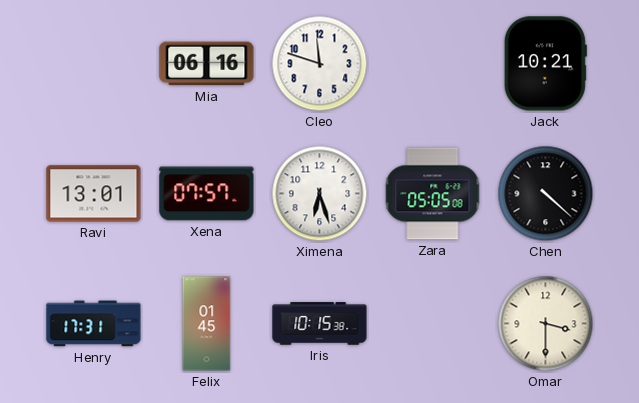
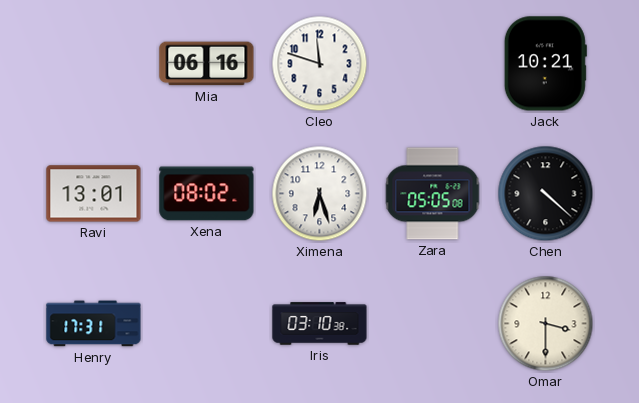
Xena: 07:57 -> 08:02
Felix: 01:45 -> none
Iris: 10:15 -> 03:10
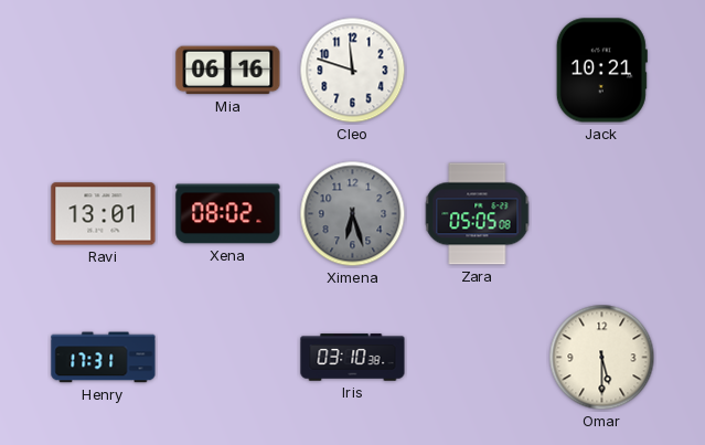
Ximena dial: white -> grey
Chen: 4:22 -> none
Omar: 3:30 -> 5:30
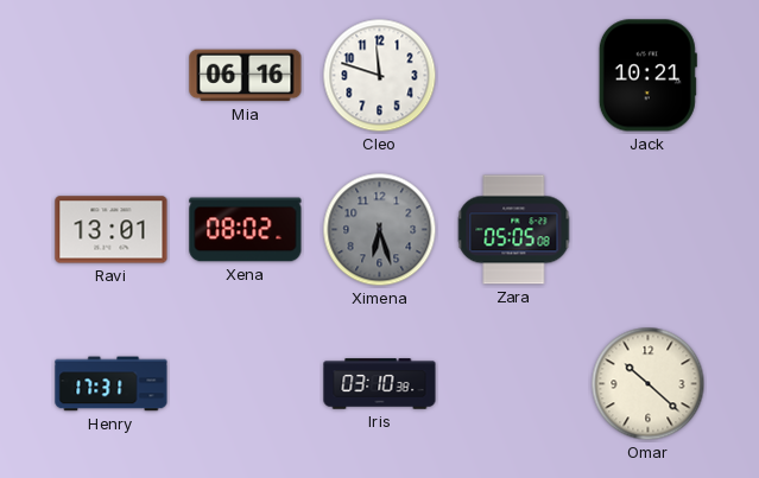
Omar: 5:30 -> 10:22
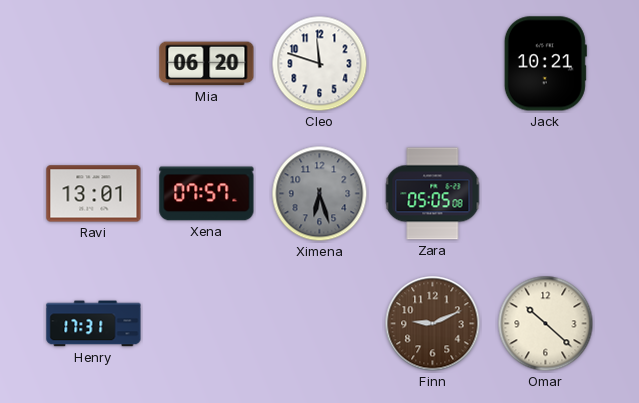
Mia: 06:16 -> 06:20
Xena: 08:02 -> 07:57
Iris: 03:10 -> none
Finn: none -> 9:11
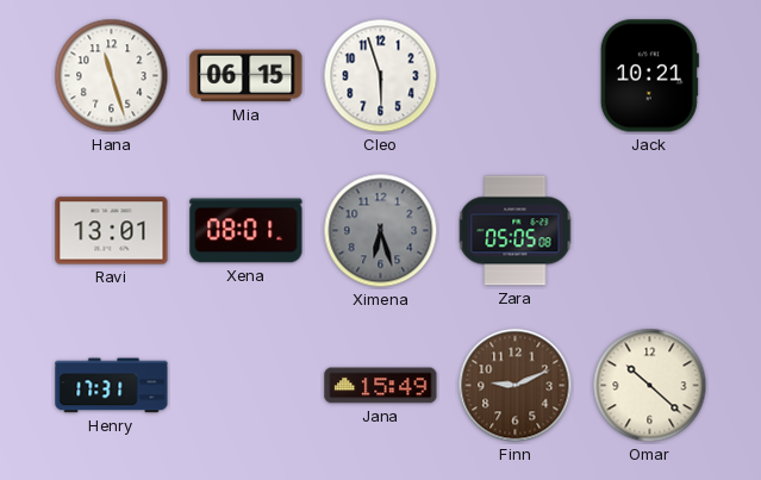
Hana: none -> 11:27
Mia: 06:20 -> 06:15
Cleo: 11:48 -> 5:57
Xena: 07:57 -> 08:01
Jana: none -> 15:49
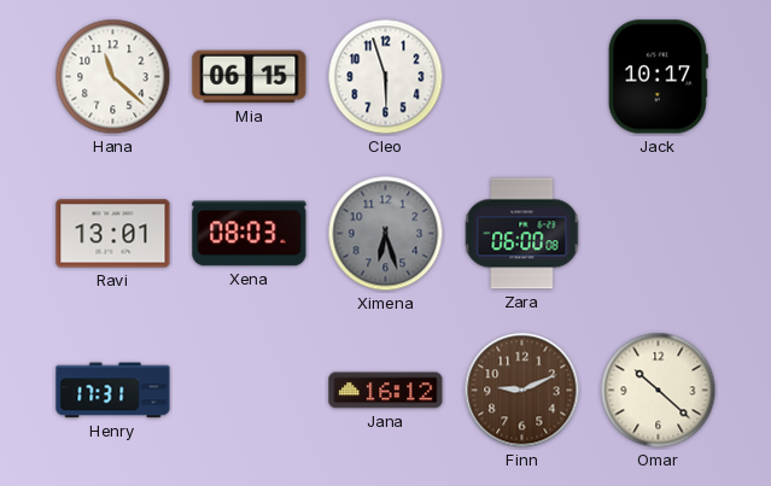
Hana: 11:27 -> 11:22
Jack: 10:21 -> 10:17
Xena: 08:01 -> 08:03
Zara: 05:05 -> 06:00
Jana: 15:49 -> 16:12
